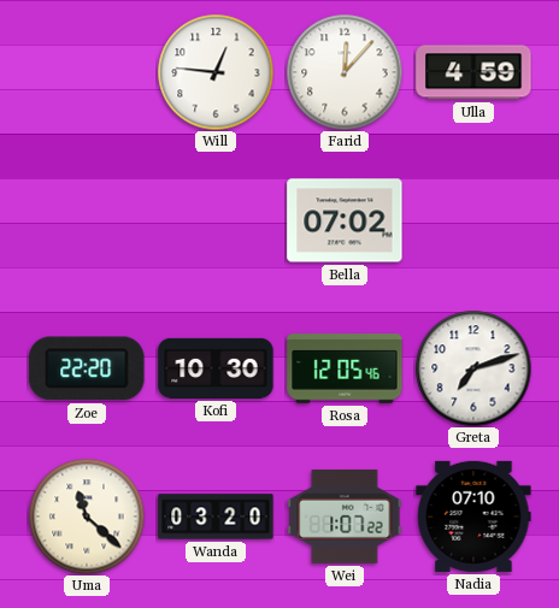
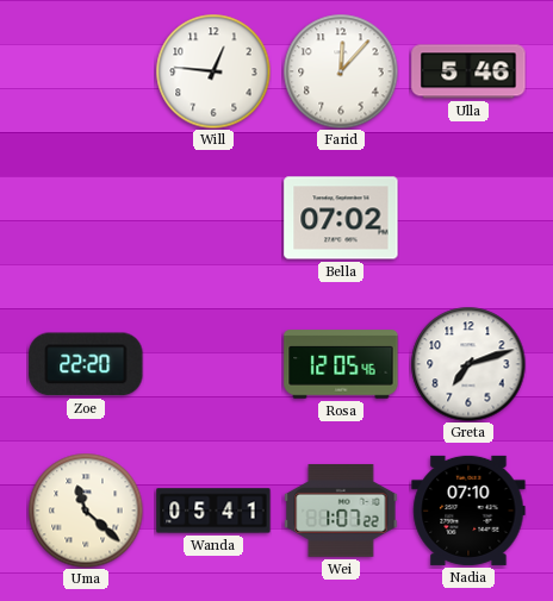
Ulla: 4:59 -> 5:46
Kofi: 10:30 -> none
Wanda: 03:20 -> 05:41
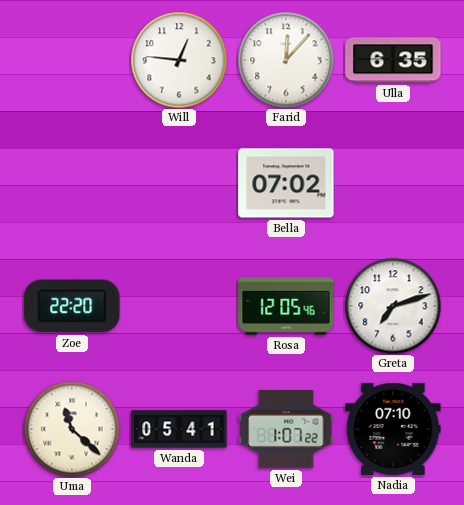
Ulla: 5:46 -> 6:35
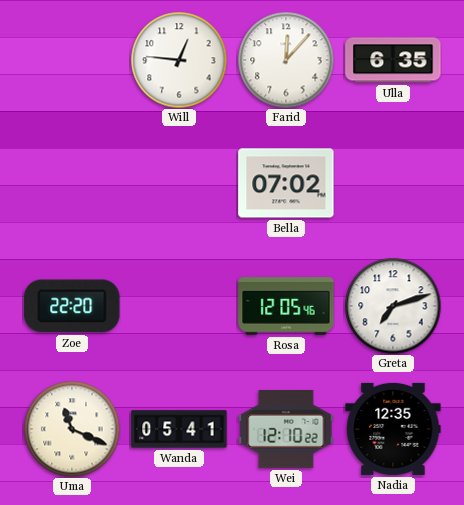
Uma: 11:22 -> 11:19
Wei: 1:07 -> 12:10
Nadia: 07:10 -> 12:35
